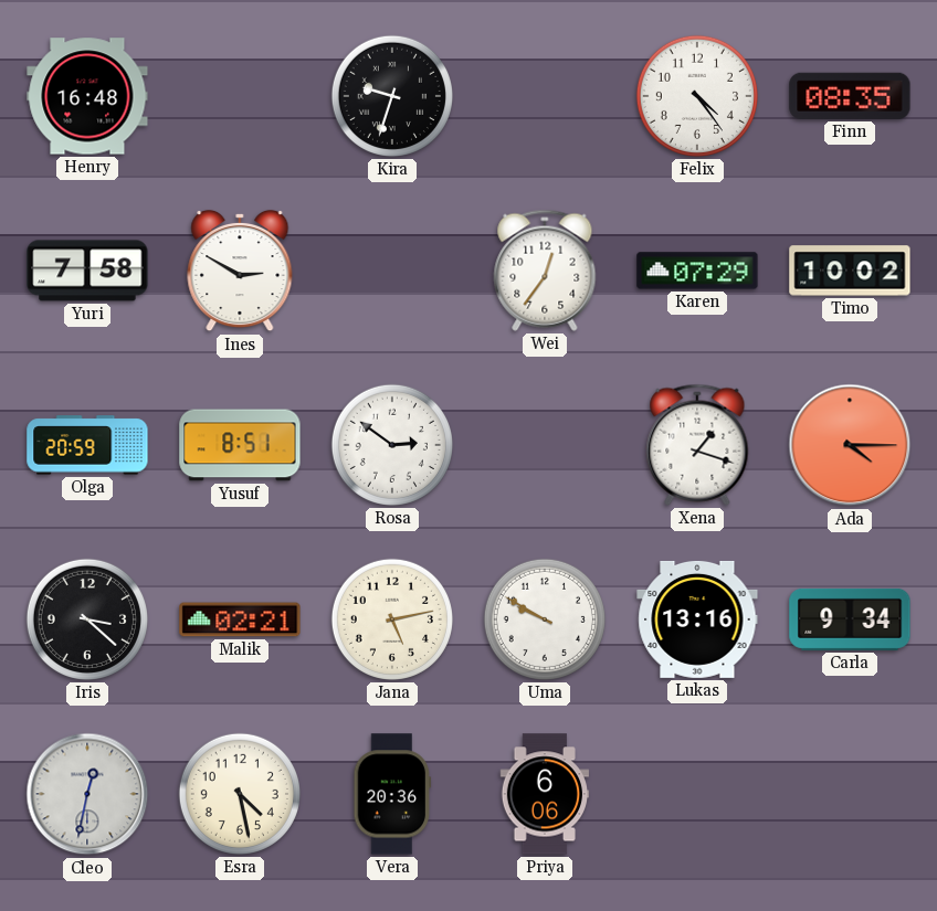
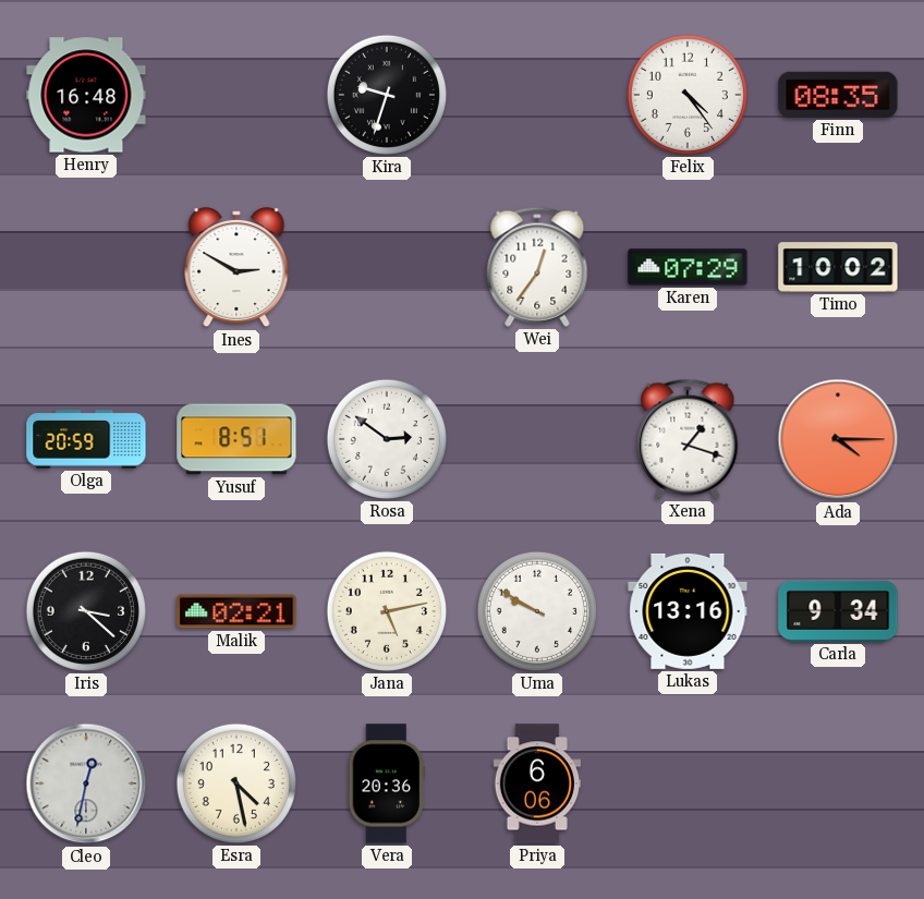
Yuri: 7:58 -> none
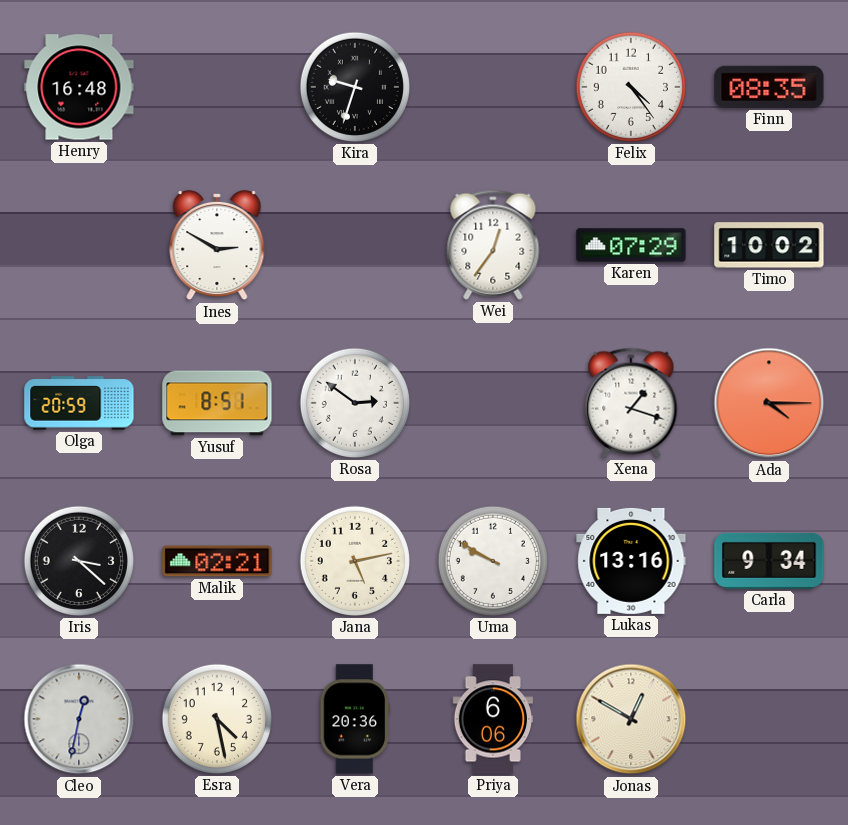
Jonas: none -> 12:50
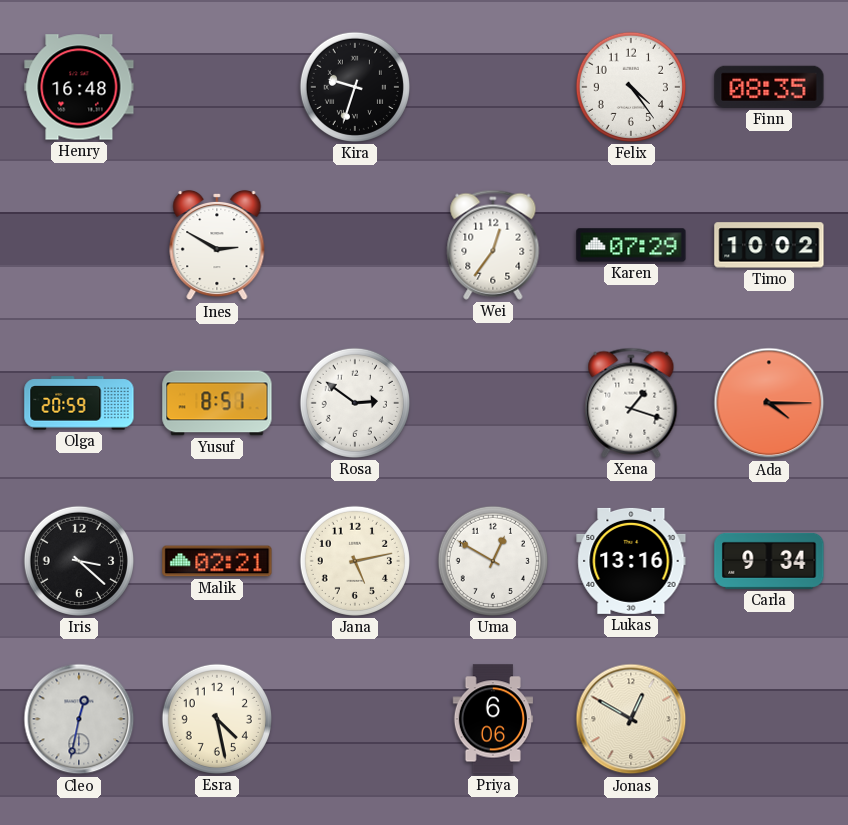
Uma: 9:50 -> 12:50
Vera: 20:36 -> none
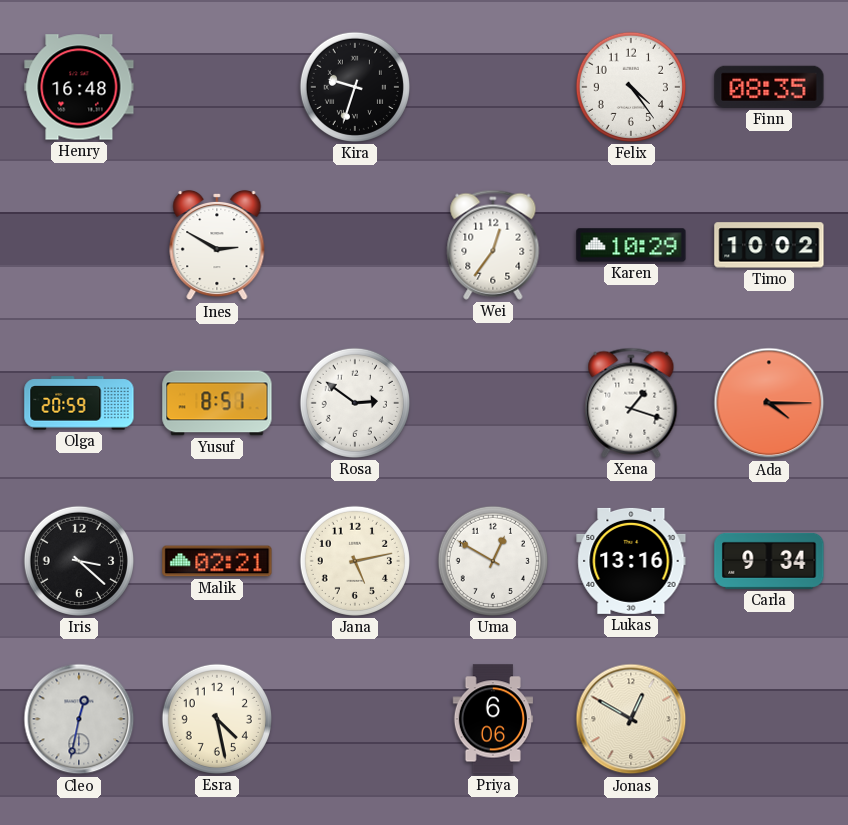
Karen: 07:29 -> 10:29
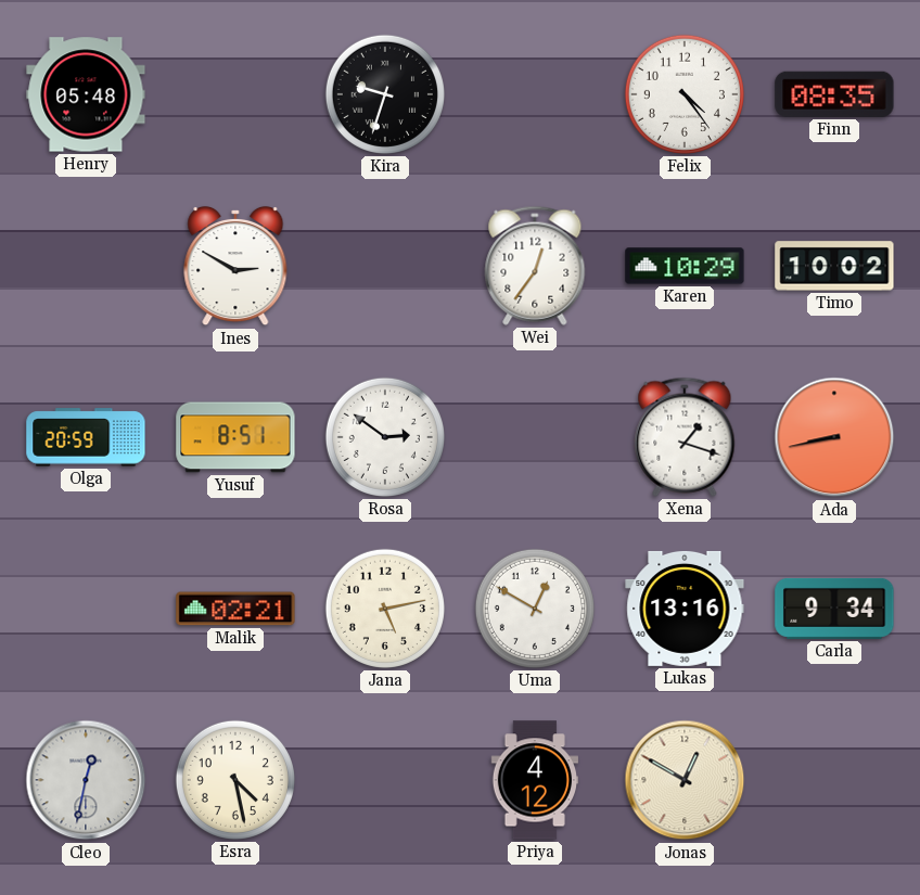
Henry: 16:48 -> 05:48
Ada: 4:15 -> 8:43
Iris: 3:22 -> none
Priya: 6:06 -> 4:12
